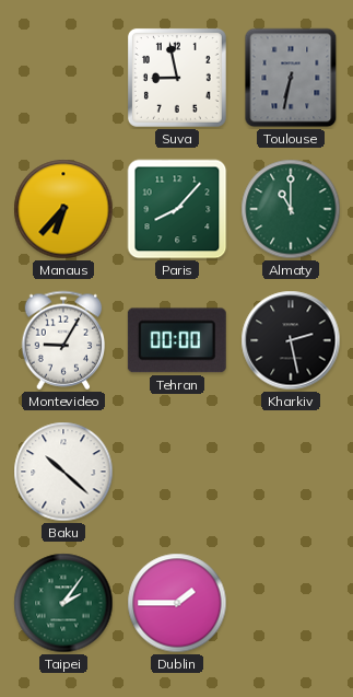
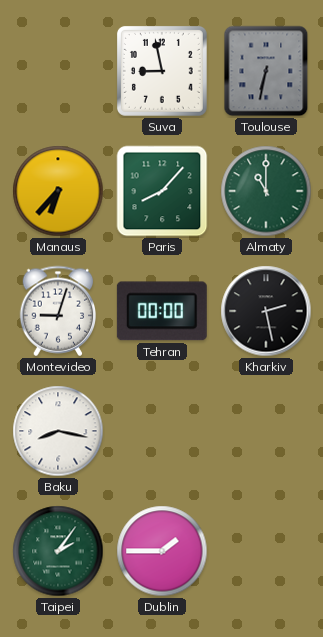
Montevideo: 9:05 -> 9:03
Baku: 10:22 -> 8:17
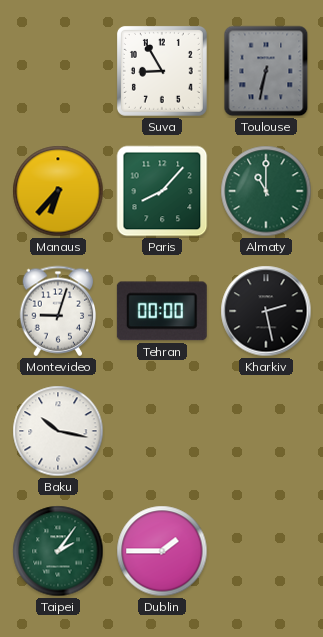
Suva: 8:58 -> 8:55
Baku: 8:17 -> 10:17
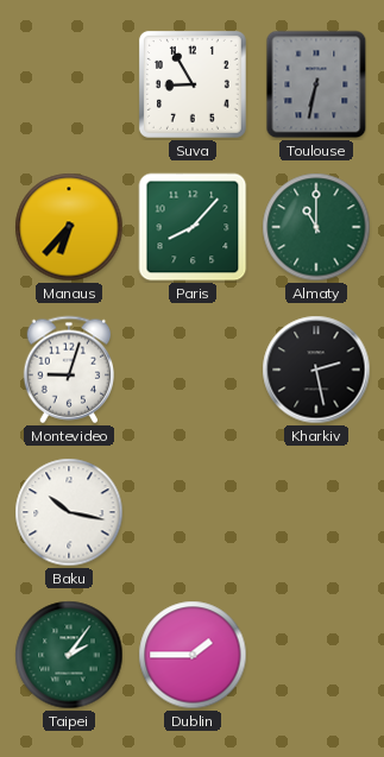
Tehran: 00:00 -> none
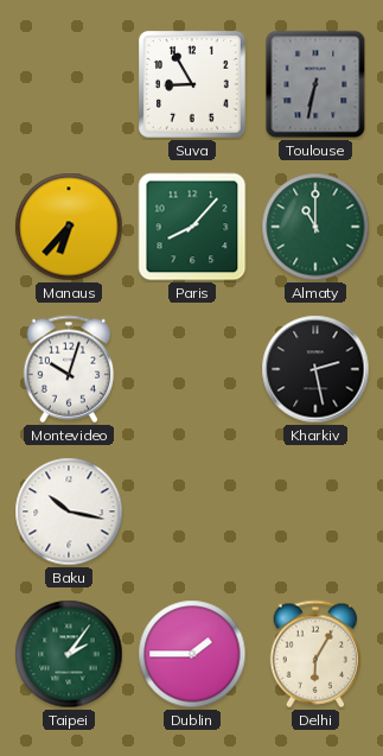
Montevideo: 9:03 -> 10:03
Delhi: none -> 6:05
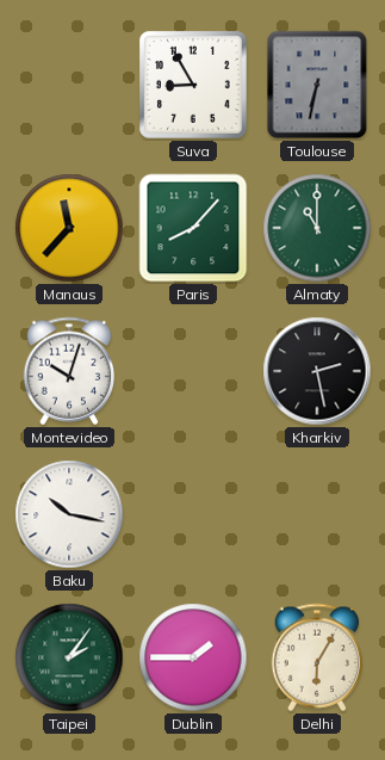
Manaus: 6:37 -> 11:37
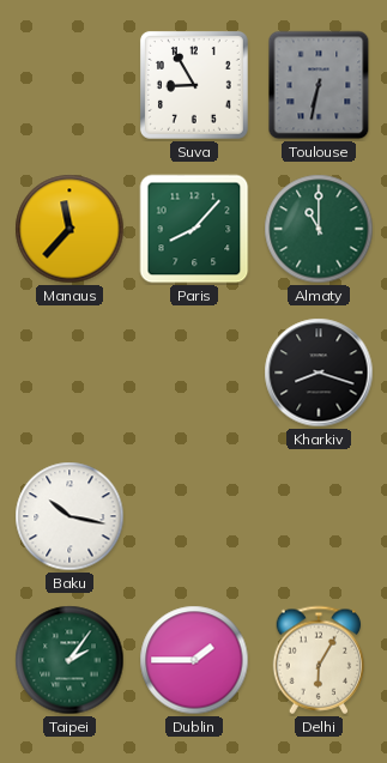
Montevideo: 10:03 -> none
Kharkiv: 2:28 -> 8:18
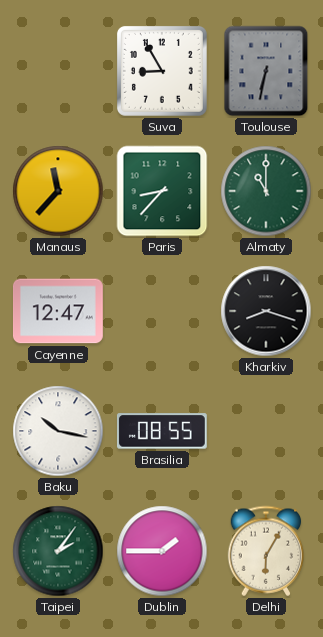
Paris: 8:07 -> 8:37
Cayenne: none -> 12:47
Brasilia: none -> 08:55
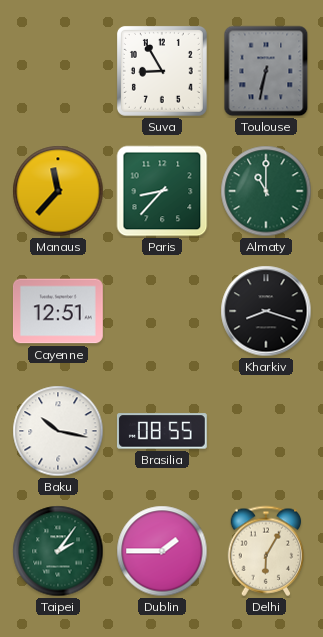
Cayenne: 12:47 -> 12:51
